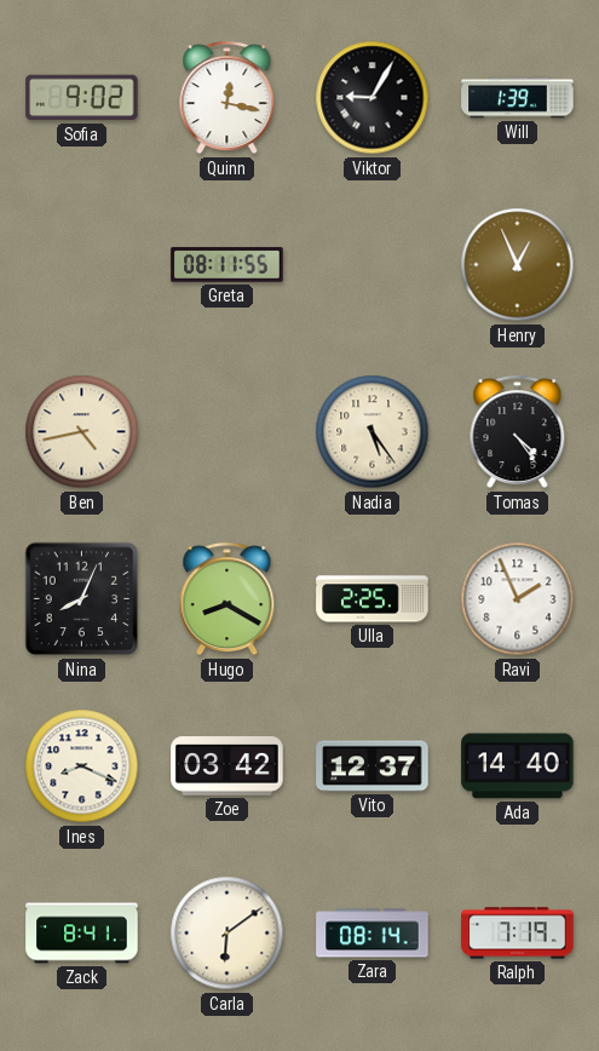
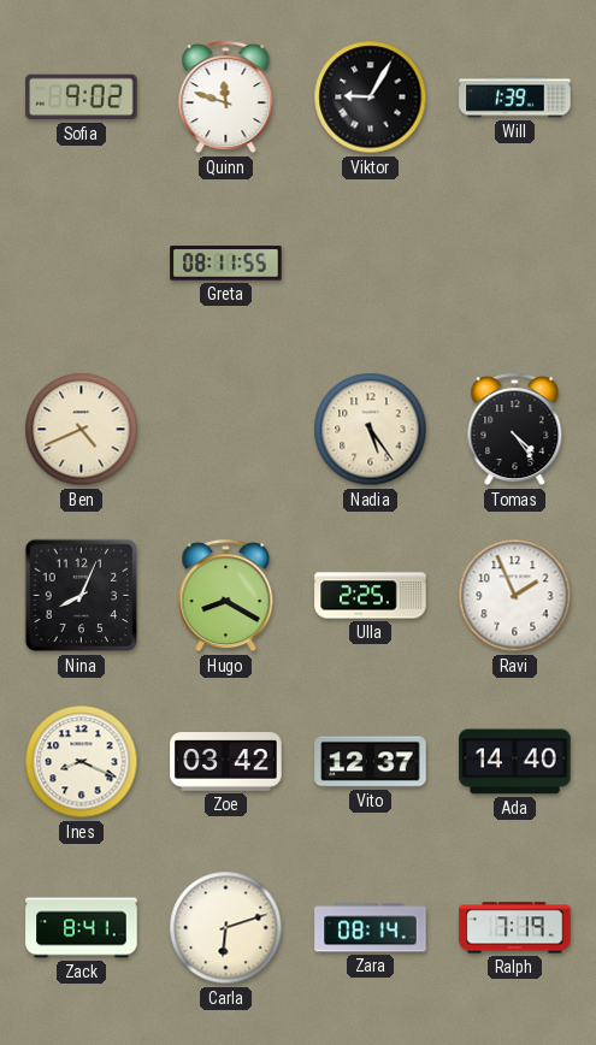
Quinn: 12:17 -> 11:48
Henry: 12:56 -> none
Ben: 4:43 -> 4:41
Carla: 6:09 -> 6:12
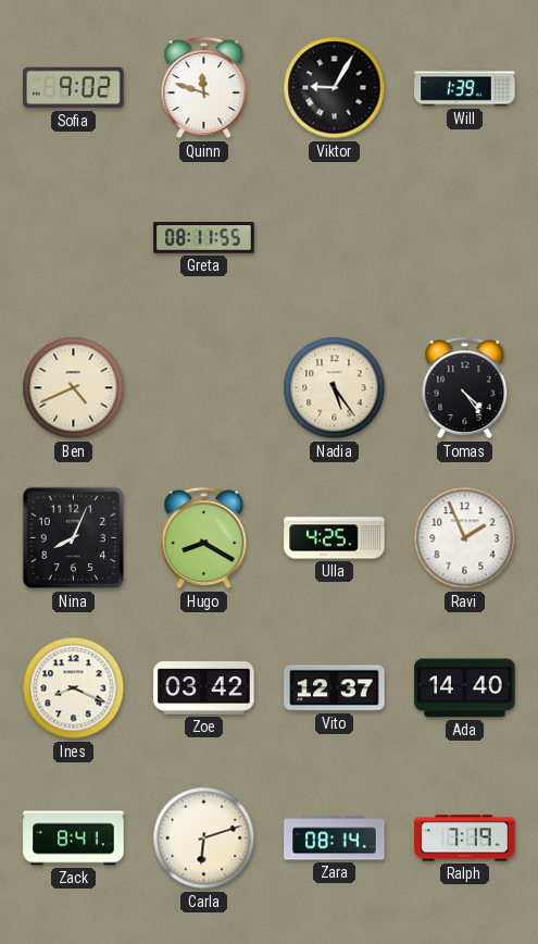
Ulla: 2:25 -> 4:25
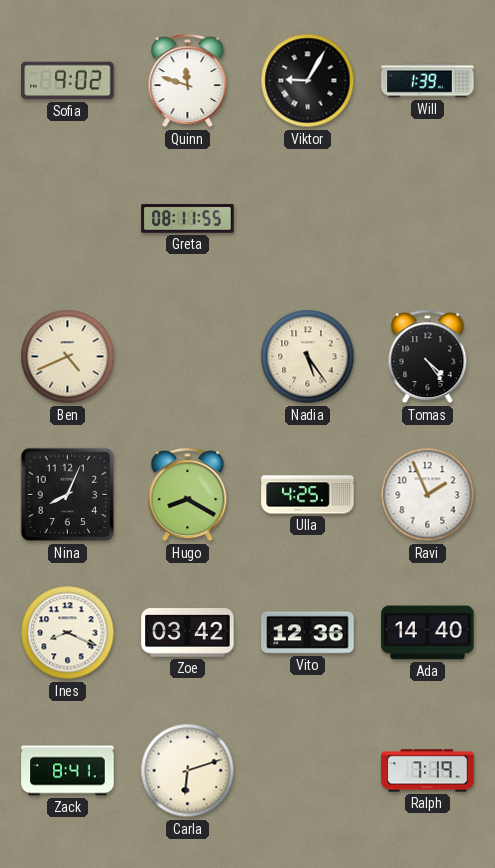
Vito: 12:37 -> 12:36
Zara: 08:14 -> none
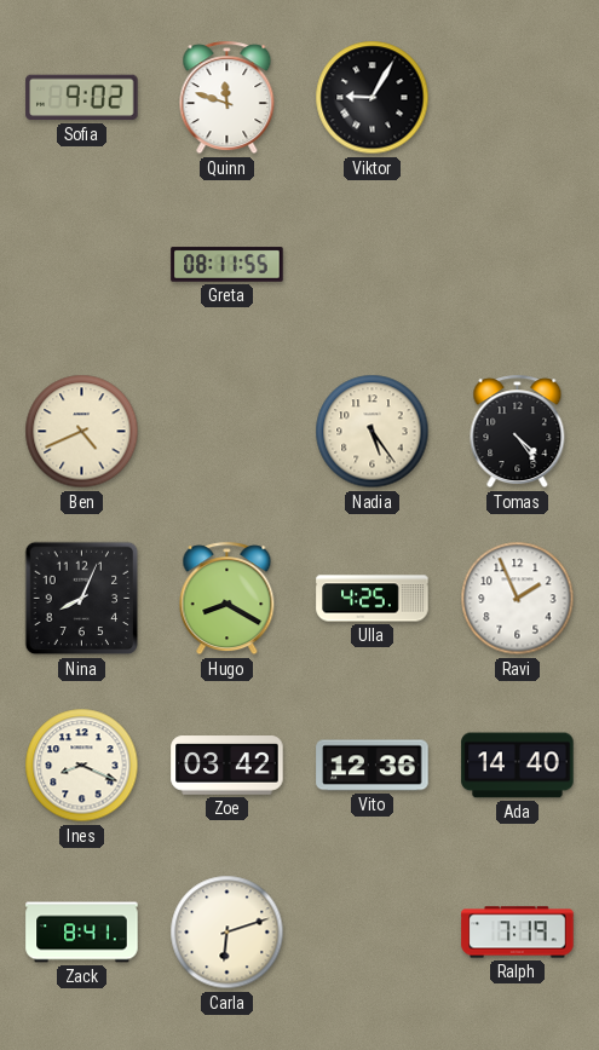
Will: 1:39 -> none
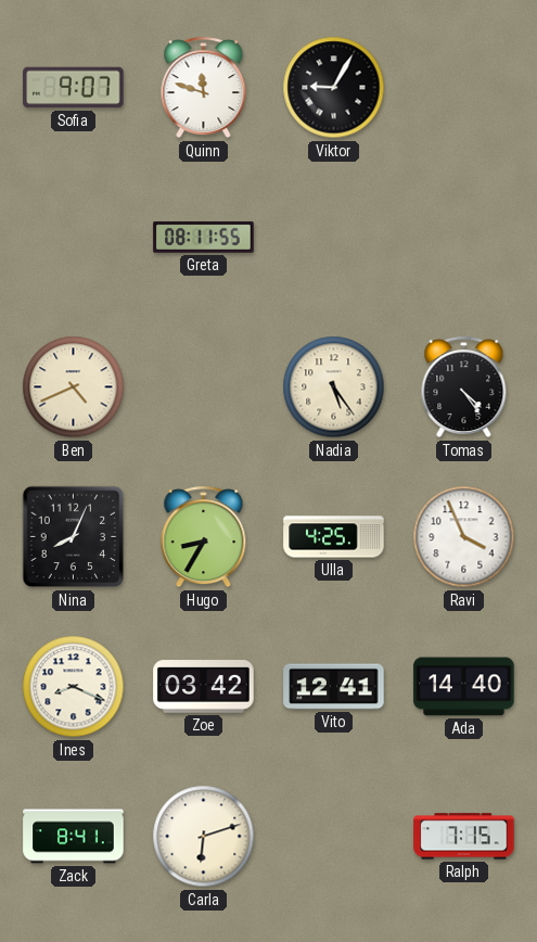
Sofia: 9:02 -> 9:07
Hugo: 8:20 -> 8:35
Ravi: 1:56 -> 3:56
Vito: 12:36 -> 12:41
Ralph: 7:19 -> 7:15
